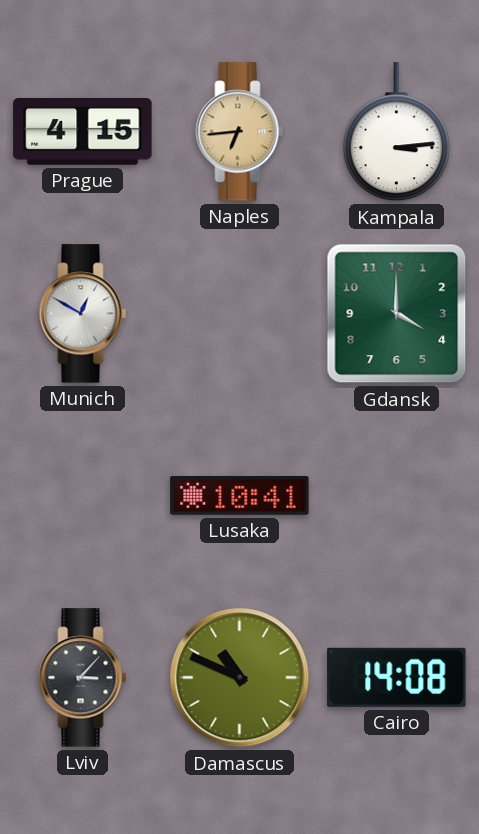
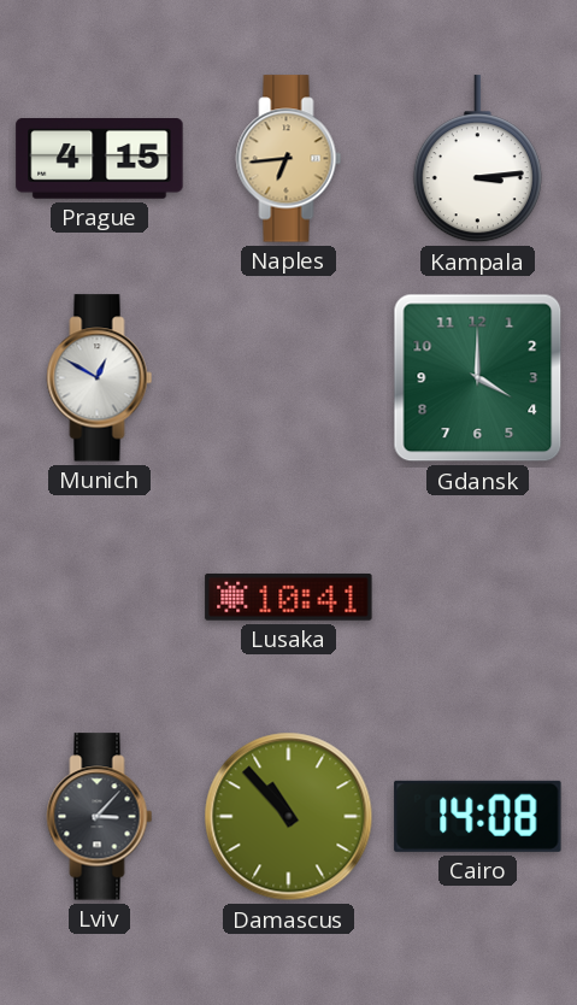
Damascus: 10:49 -> 10:53
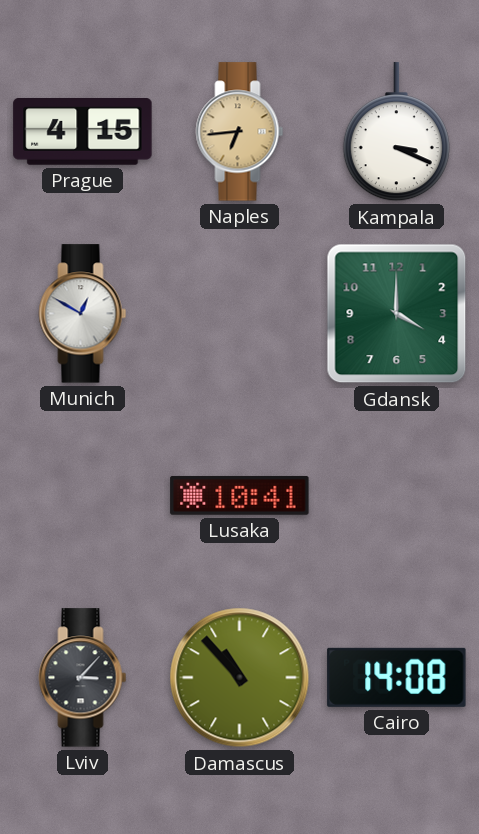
Kampala: 3:14 -> 3:19
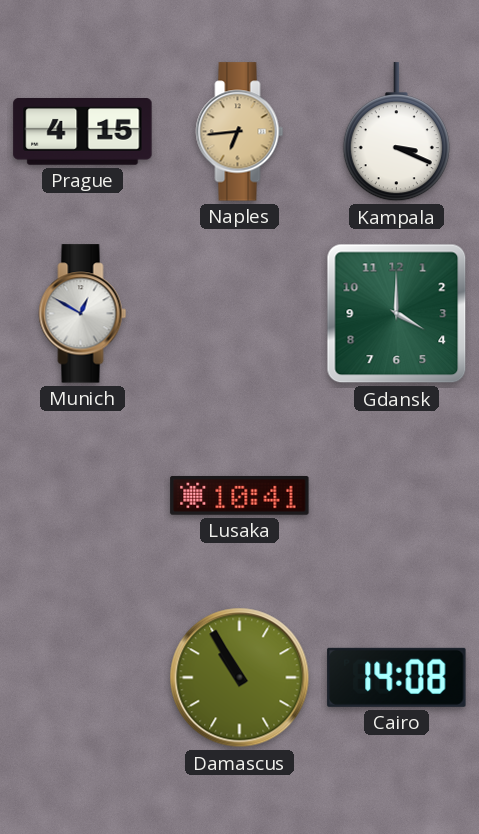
Lviv: 3:07 -> none
Damascus: 10:53 -> 10:55
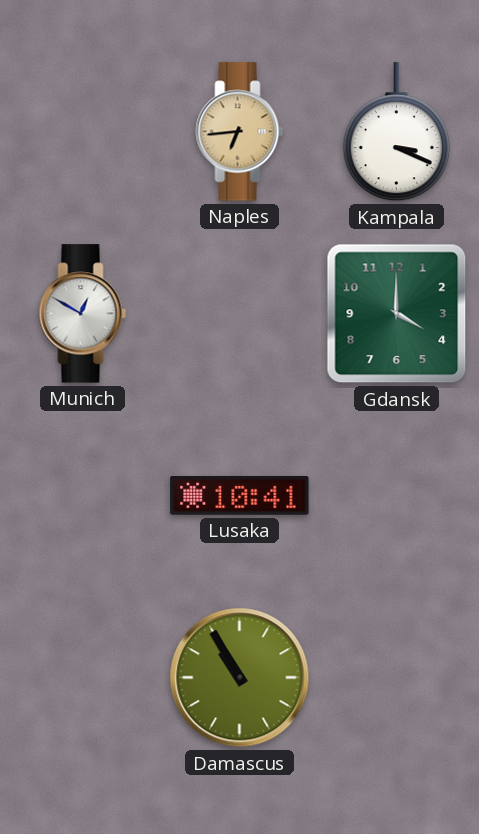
Prague: 4:15 -> none
Cairo: 14:08 -> none
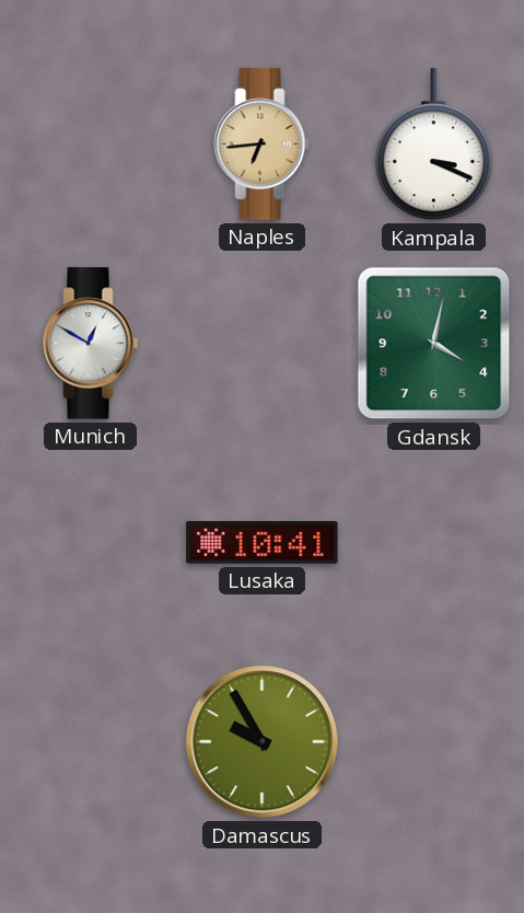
Gdansk: 4:00 -> 4:02
Damascus: 10:55 -> 9:55
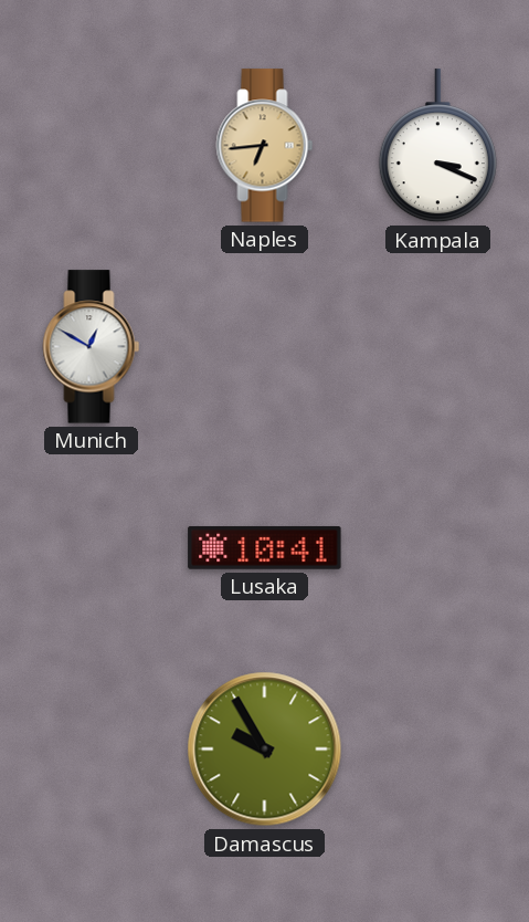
Gdansk: 4:02 -> none
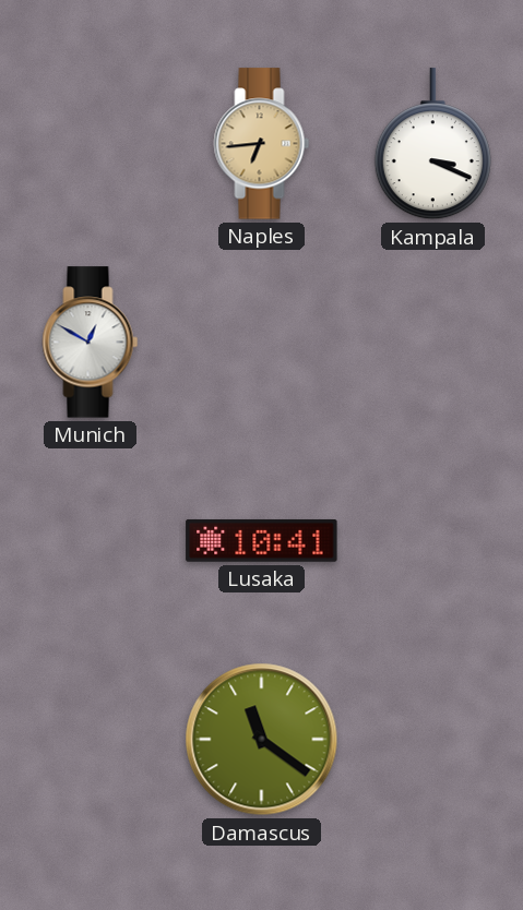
Damascus: 9:55 -> 11:21
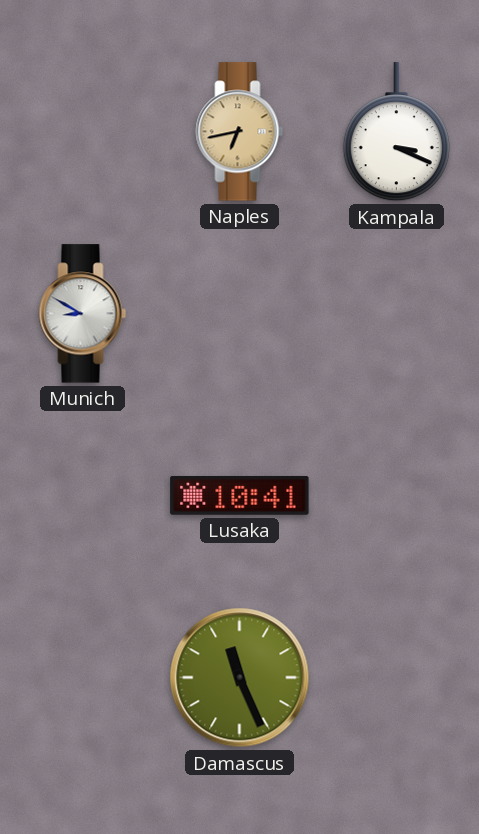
Naples: 6:44 -> 6:43
Munich: 12:50 -> 8:50
Damascus: 11:21 -> 11:26
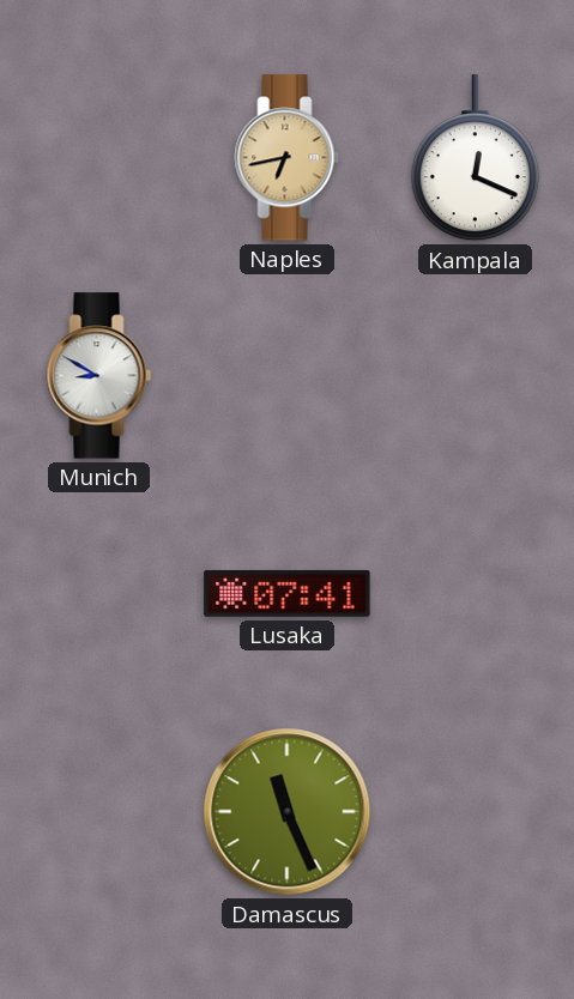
Kampala: 3:19 -> 12:19
Lusaka: 10:41 -> 07:41
